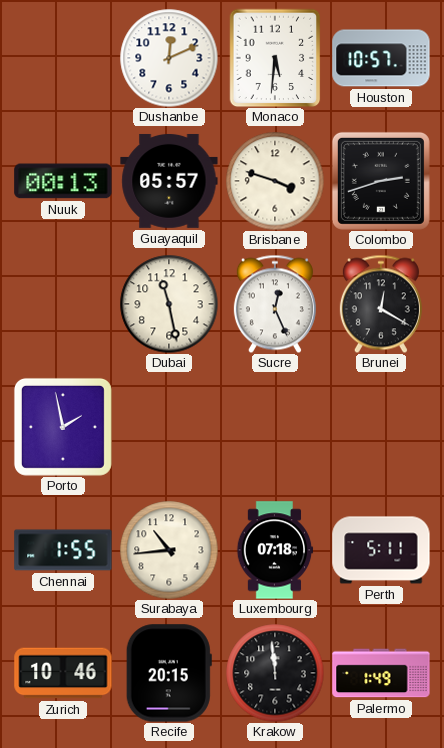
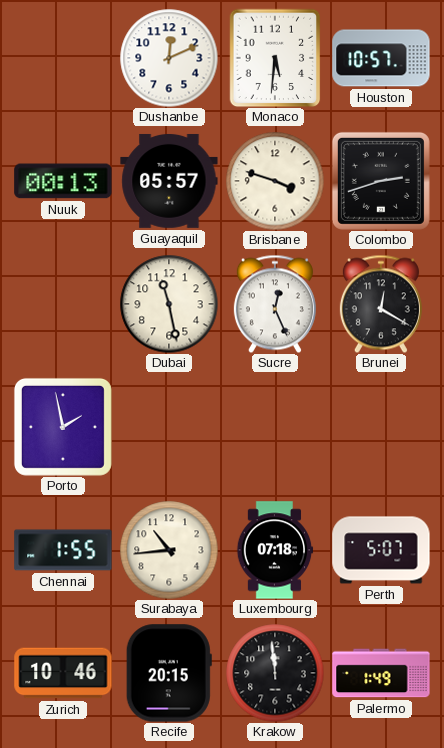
Perth: 5:11 -> 5:07
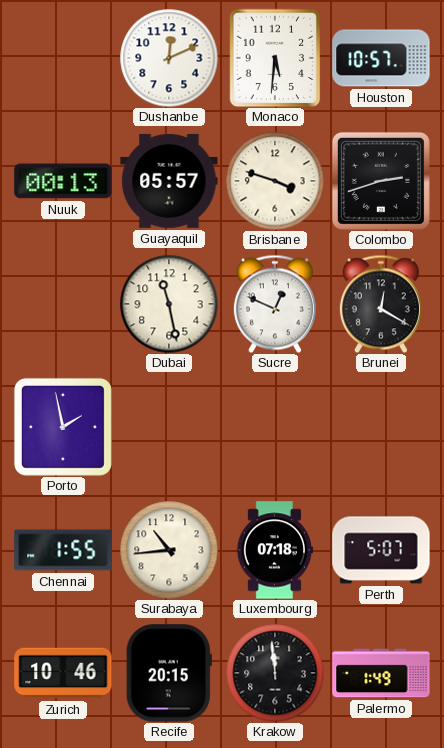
Sucre: 12:26 -> 12:49
